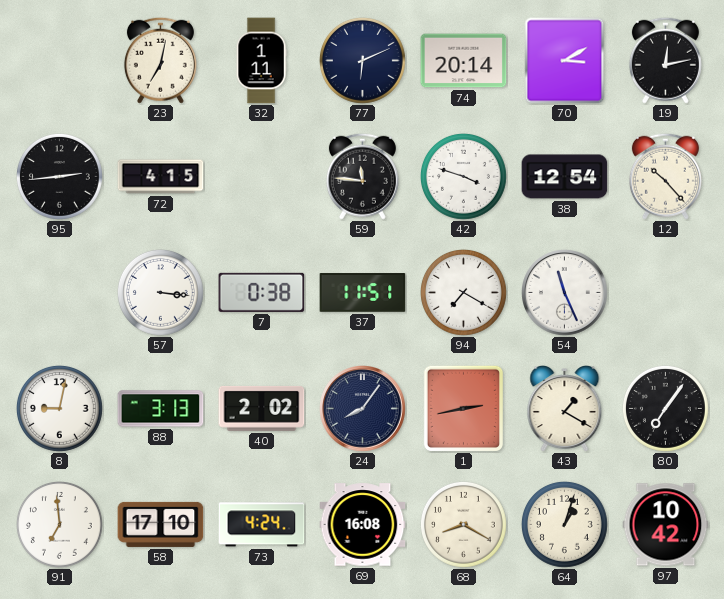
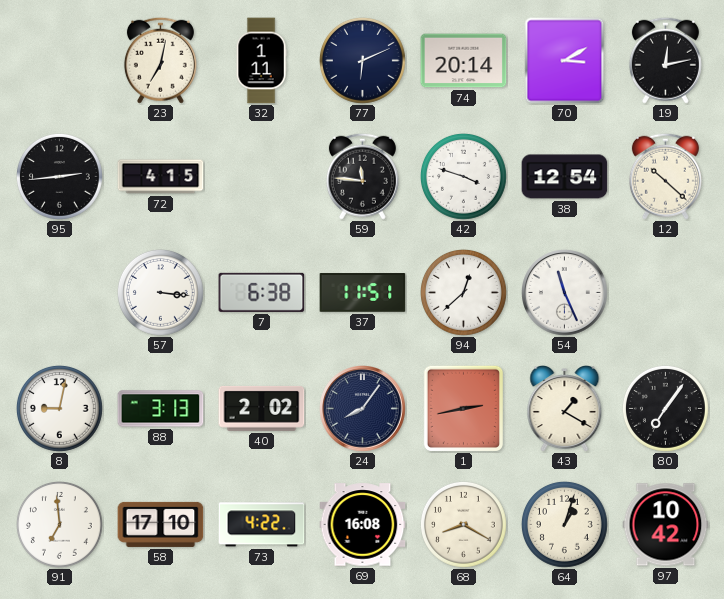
12: 10:23 -> 10:22
7: 0:38 -> 6:38
94: 7:20 -> 12:38
73: 4:24 -> 4:22
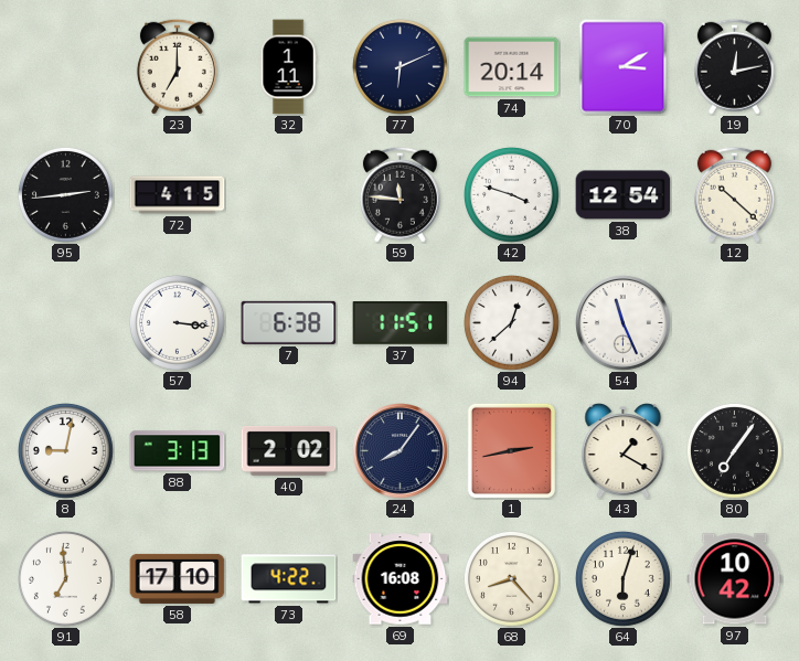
23: 7:02 -> 7:00
68: 8:20 -> 8:23
64: 1:03 -> 6:03
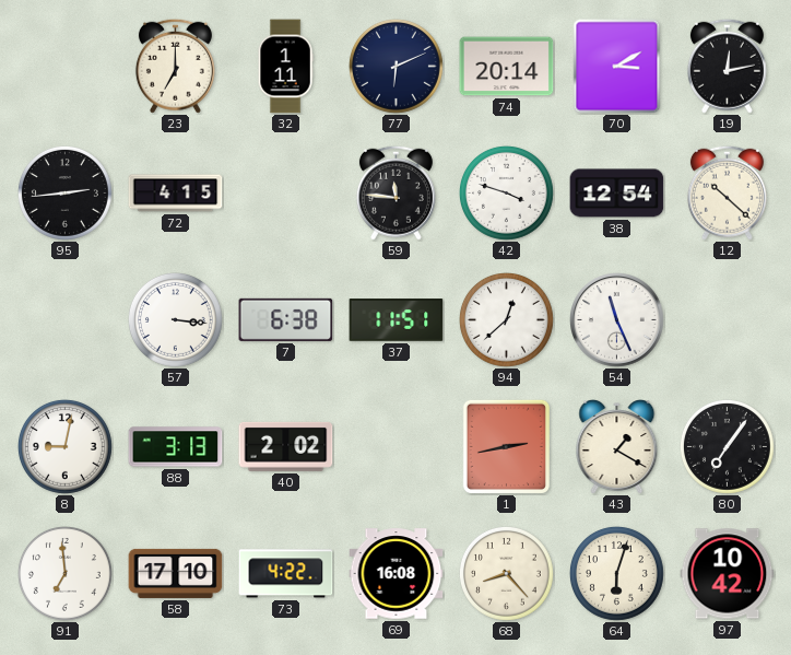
24: 8:06 -> none
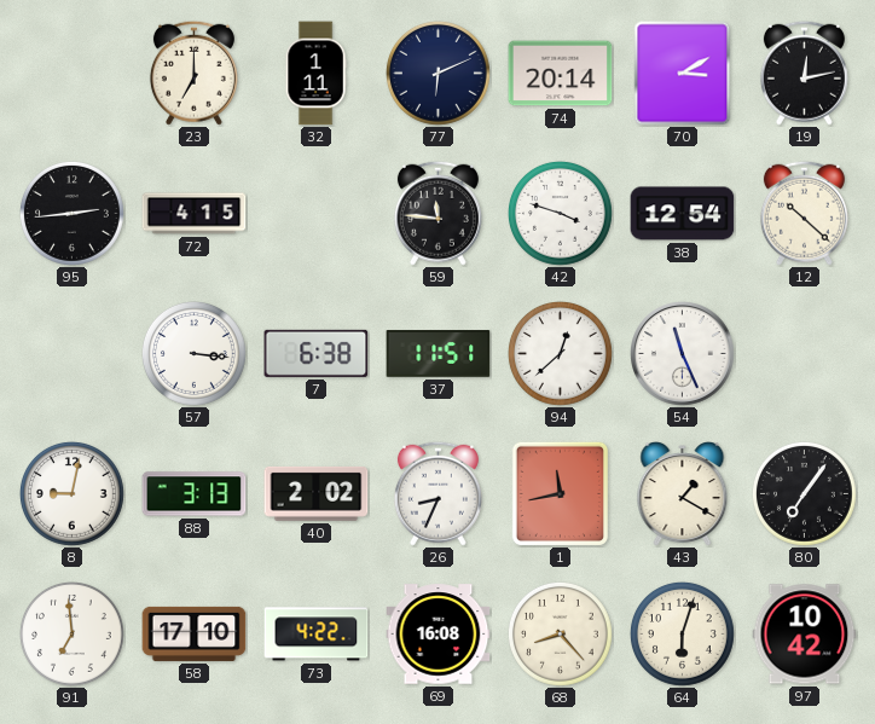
26: none -> 8:34
1: 2:43 -> 11:43
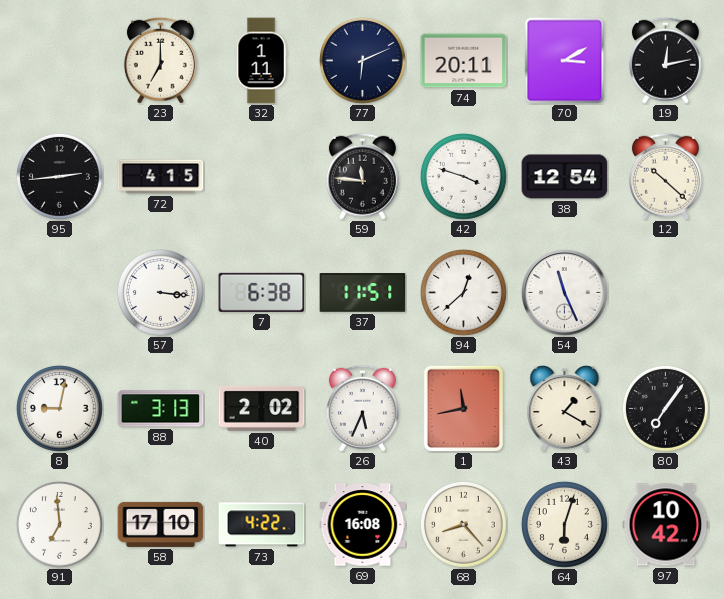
74: 20:14 -> 20:11
26: 8:34 -> 5:34
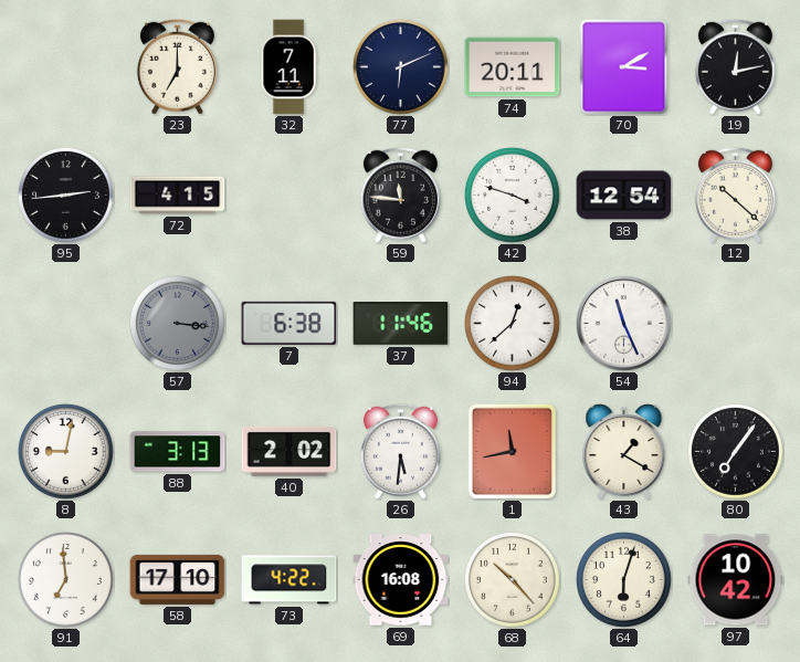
32: 1:11 -> 7:11
57 dial: white -> grey
37: 11:51 -> 11:46
26: 5:34 -> 5:31
68: 8:23 -> 10:23
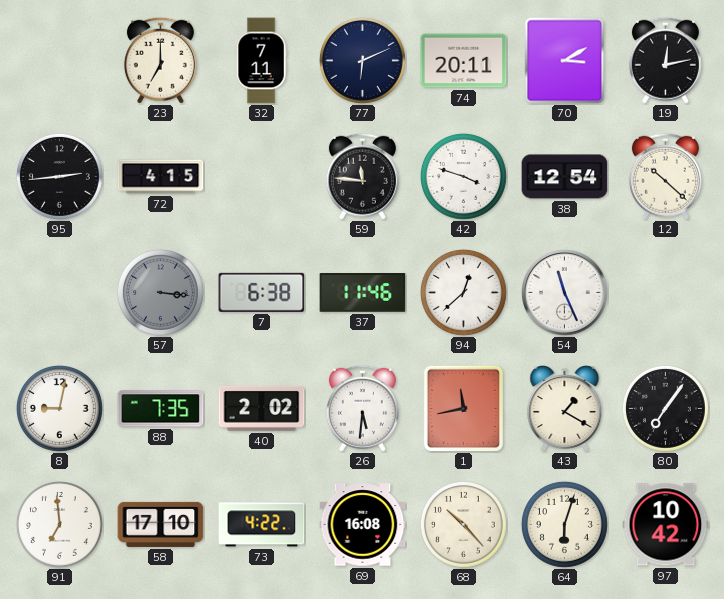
88: 3:13 -> 7:35
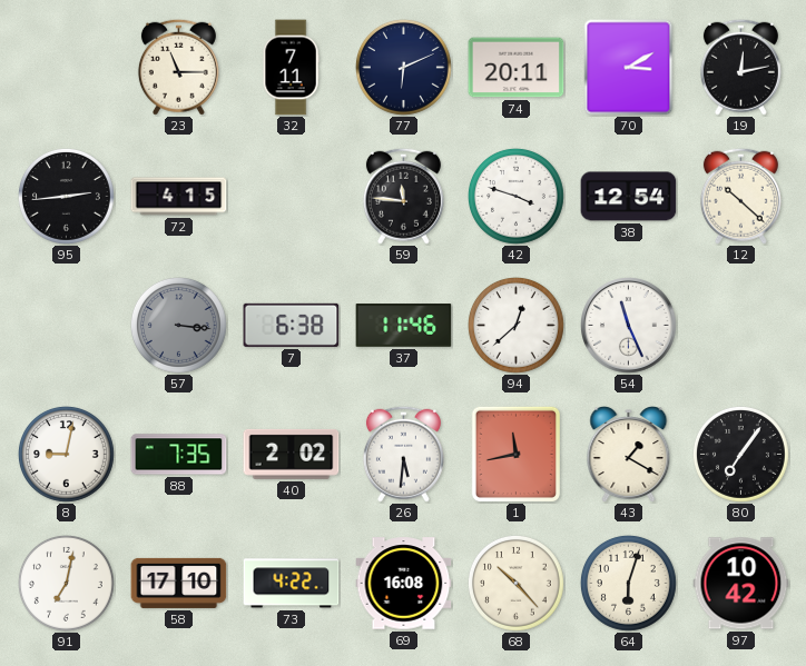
23: 7:00 -> 11:15
91: 6:59 -> 7:02
